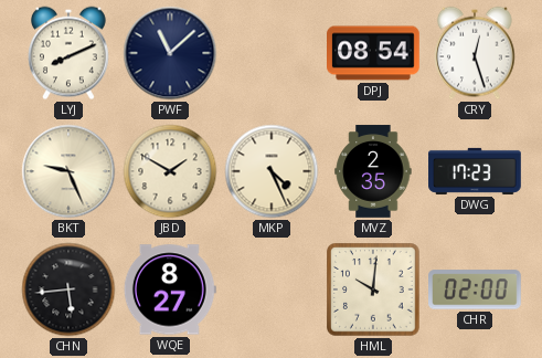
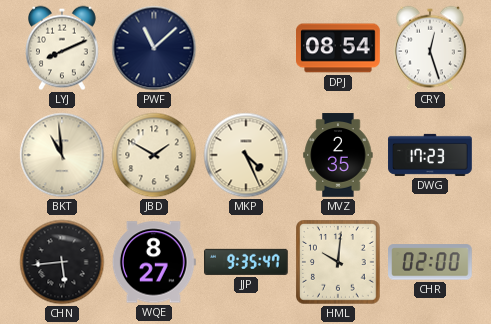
BKT: 9:26 -> 10:59
JJP: none -> 9:35
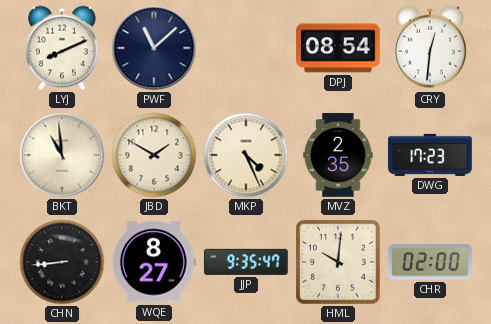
CRY: 12:27 -> 12:31
CHN: 5:44 -> 8:44
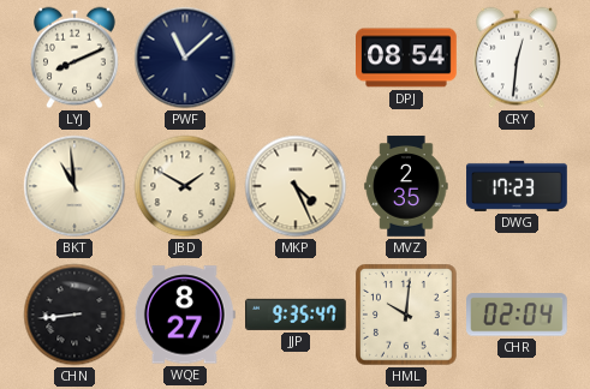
CHR: 02:00 -> 02:04
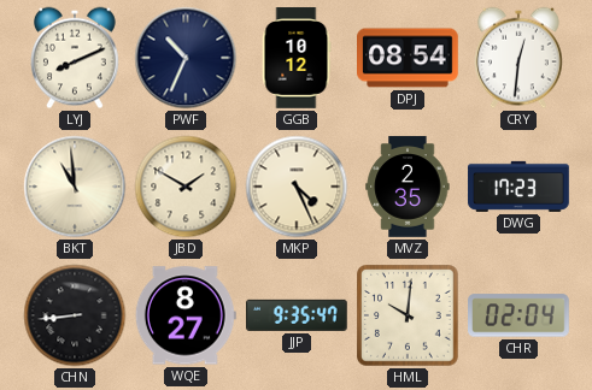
PWF: 11:08 -> 10:34
GGB: none -> 10:12
